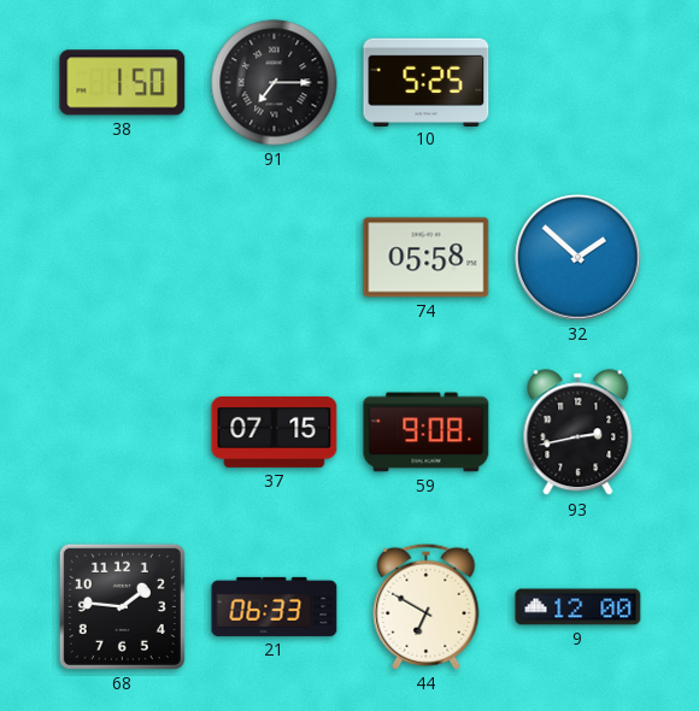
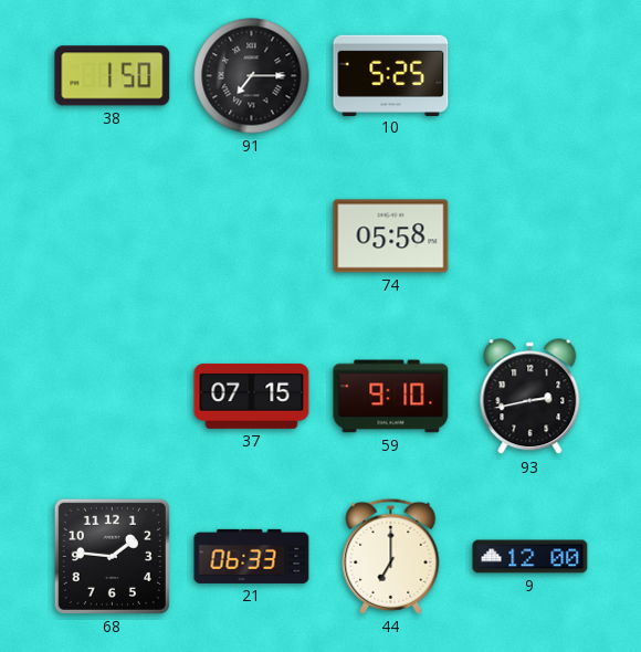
32: 1:52 -> none
59: 9:08 -> 9:10
44: 6:50 -> 7:00
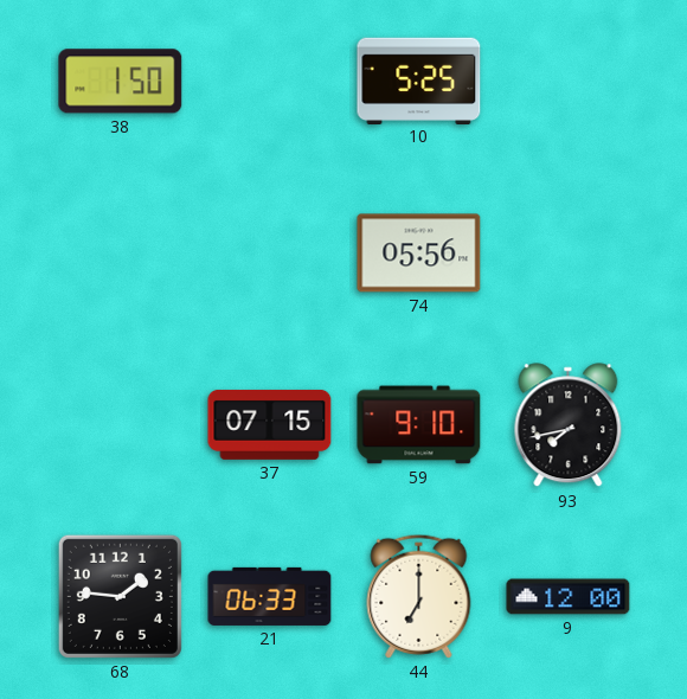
91: 7:15 -> none
74: 05:58 -> 05:56
93: 2:43 -> 7:43
